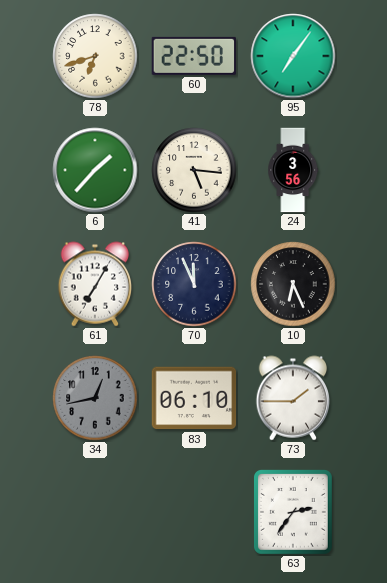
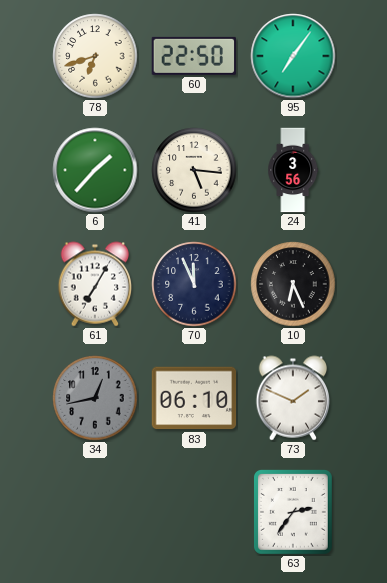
73: 1:45 -> 1:49
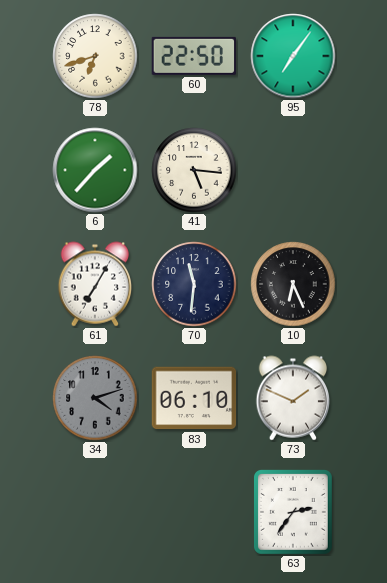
24: 3:56 -> none
70: 11:56 -> 11:31
34: 12:43 -> 4:12
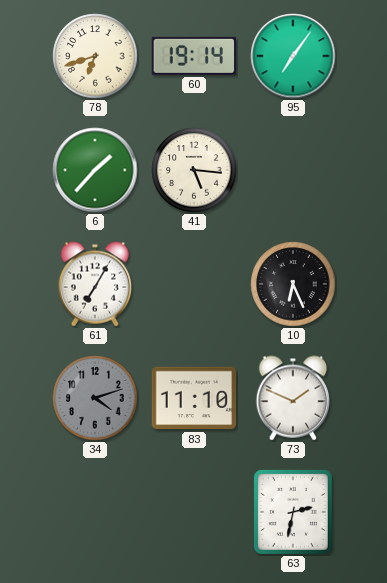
60: 22:50 -> 19:14
70: 11:31 -> none
83: 06:10 -> 11:10
63: 2:36 -> 2:32
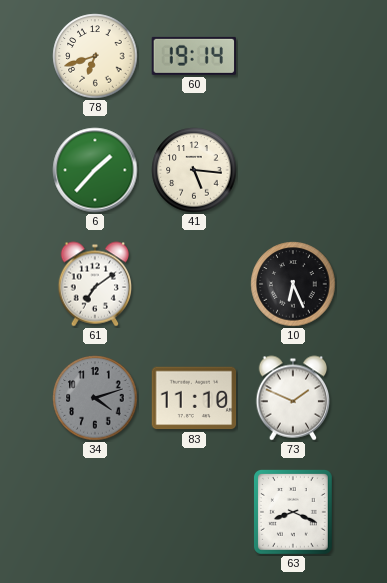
95: 7:06 -> none
61: 7:05 -> 7:09
63: 2:32 -> 8:19
